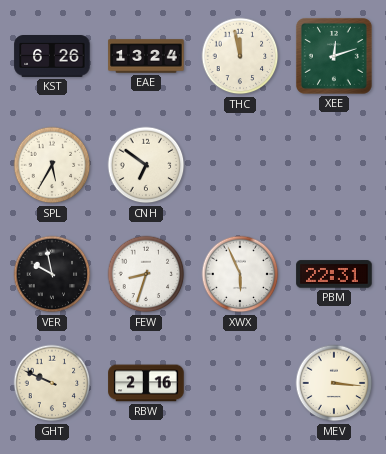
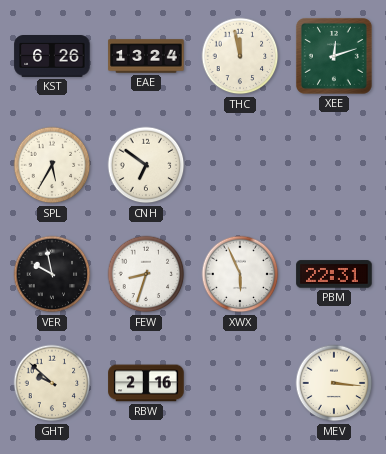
GHT: 9:49 -> 9:52
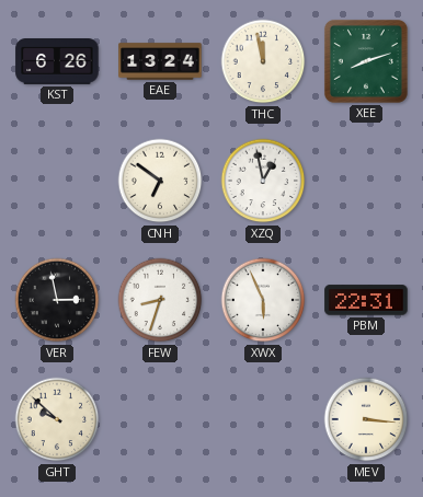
XEE: 12:12 -> 8:12
SPL: 5:35 -> none
XZQ: none -> 12:58
VER: 9:58 -> 2:58
RBW: 2:16 -> none
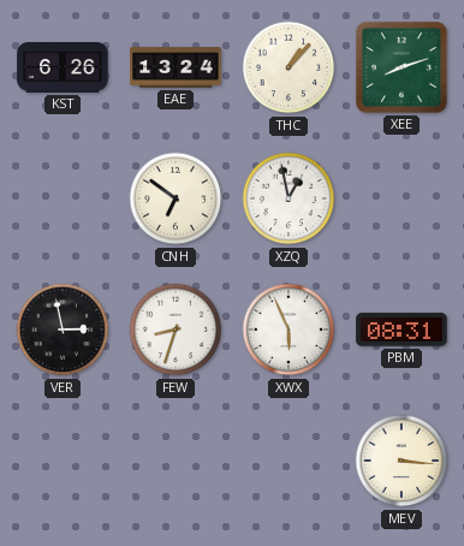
THC: 11:58 -> 1:07
PBM: 22:31 -> 08:31
GHT: 9:52 -> none
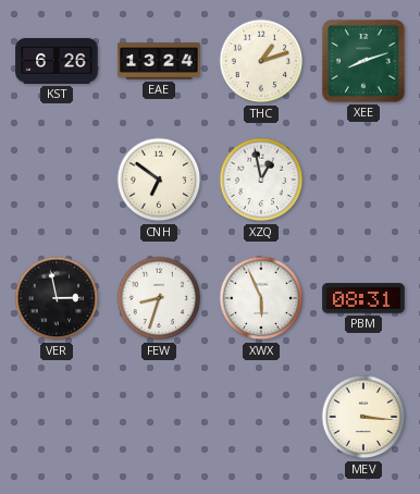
THC: 1:07 -> 1:12
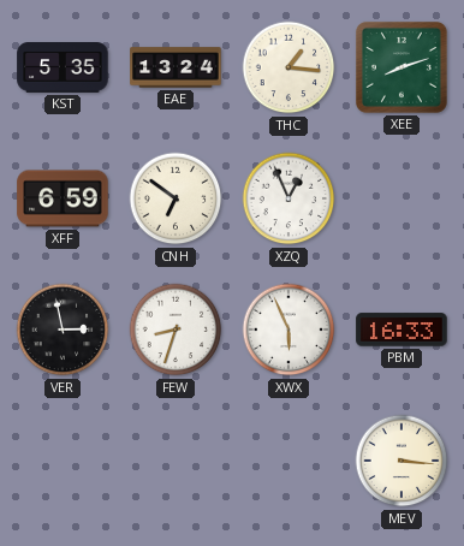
KST: 6:26 -> 5:35
THC: 1:12 -> 1:16
XFF: none -> 6:59
XZQ: 12:58 -> 12:56
PBM: 08:31 -> 16:33
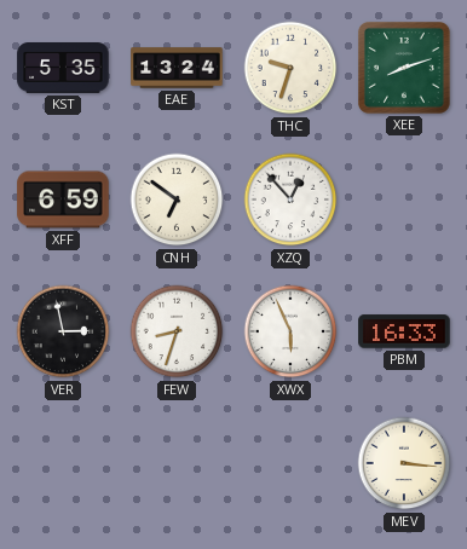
THC: 1:16 -> 9:33
XZQ: 12:56 -> 12:53
